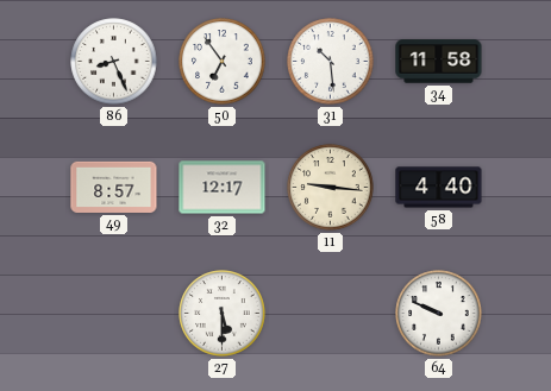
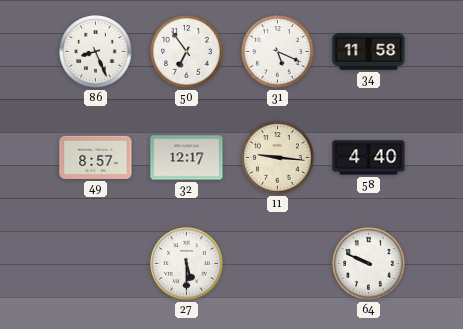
31: 10:29 -> 5:19
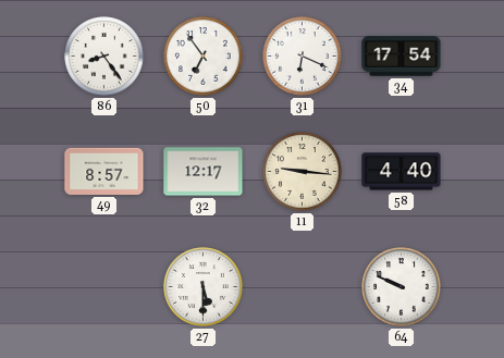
86: 8:26 -> 8:24
31: 5:19 -> 6:19
34: 11:58 -> 17:54
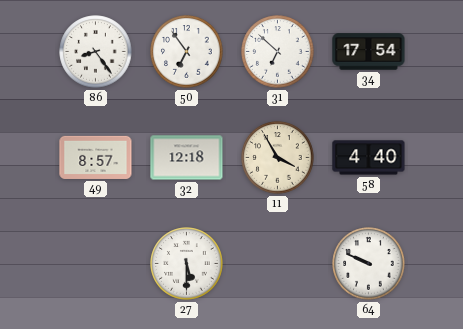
31: 6:19 -> 6:52
32: 12:17 -> 12:18
11: 9:16 -> 3:55
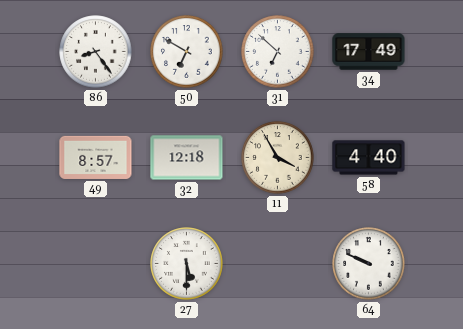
50: 6:54 -> 6:50
34: 17:54 -> 17:49
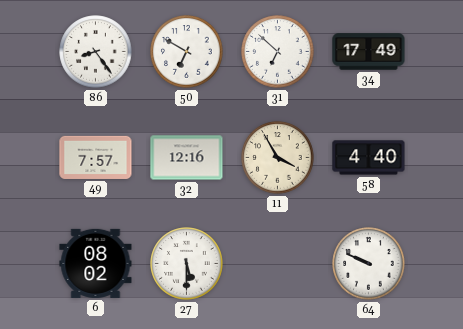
49: 8:57 -> 7:57
32: 12:18 -> 12:16
6: none -> 08:02
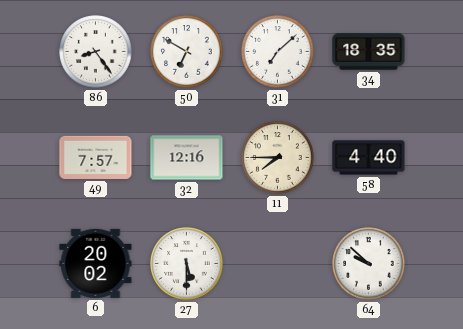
31: 6:52 -> 7:08
34: 17:49 -> 18:35
11: 3:55 -> 7:45
6: 08:02 -> 20:02
64: 9:49 -> 9:52
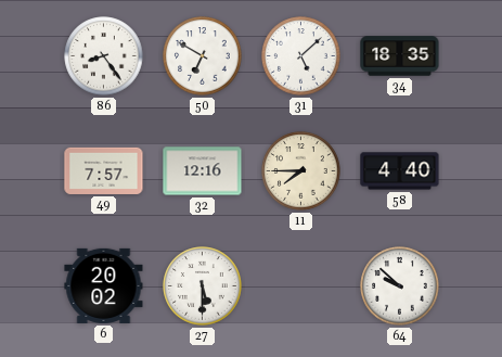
31: 7:08 -> 5:08
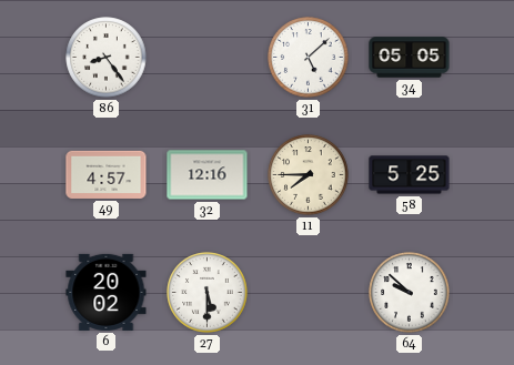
50: 6:50 -> none
34: 18:35 -> 05:05
49: 7:57 -> 4:57
58: 4:40 -> 5:25
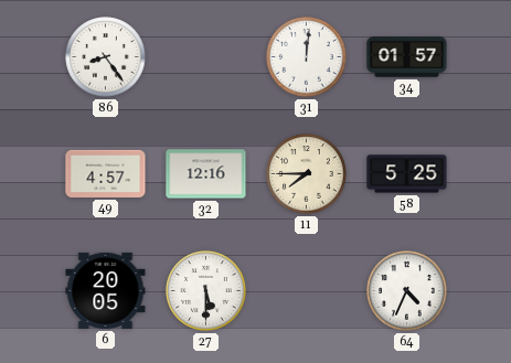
31: 5:08 -> 12:01
34: 05:05 -> 01:57
6: 20:02 -> 20:05
64: 9:52 -> 4:34
